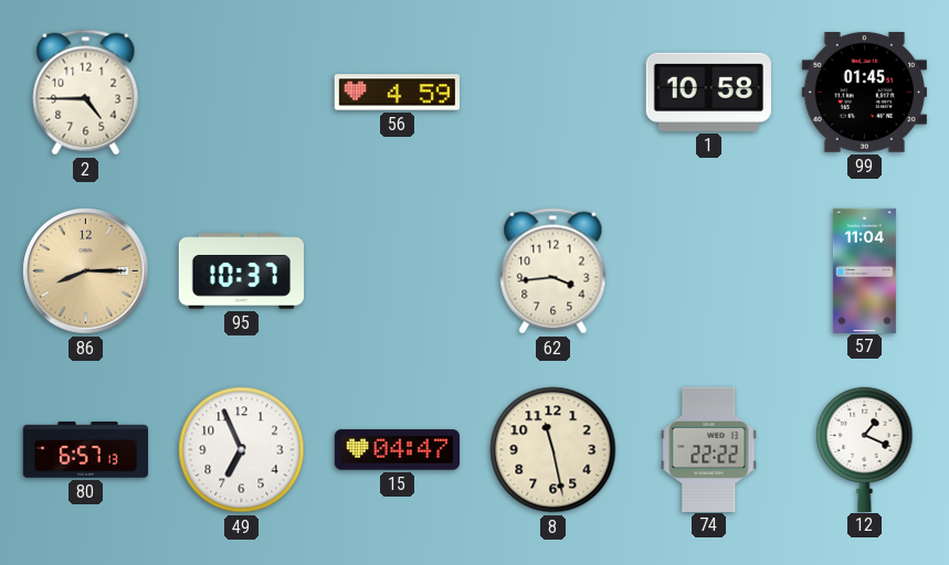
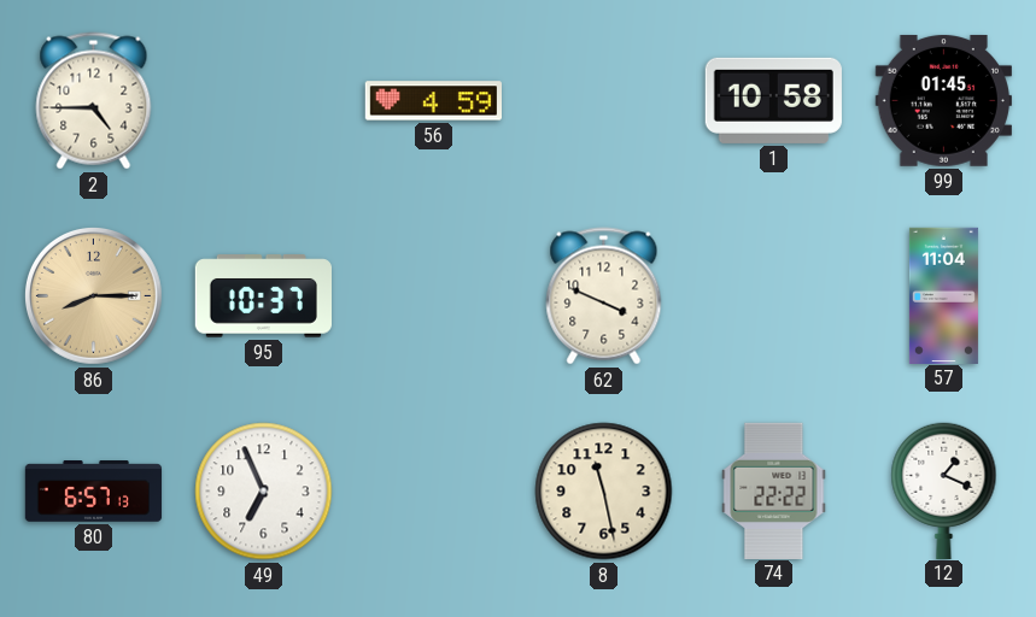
62: 3:44 -> 3:49
15: 04:47 -> none
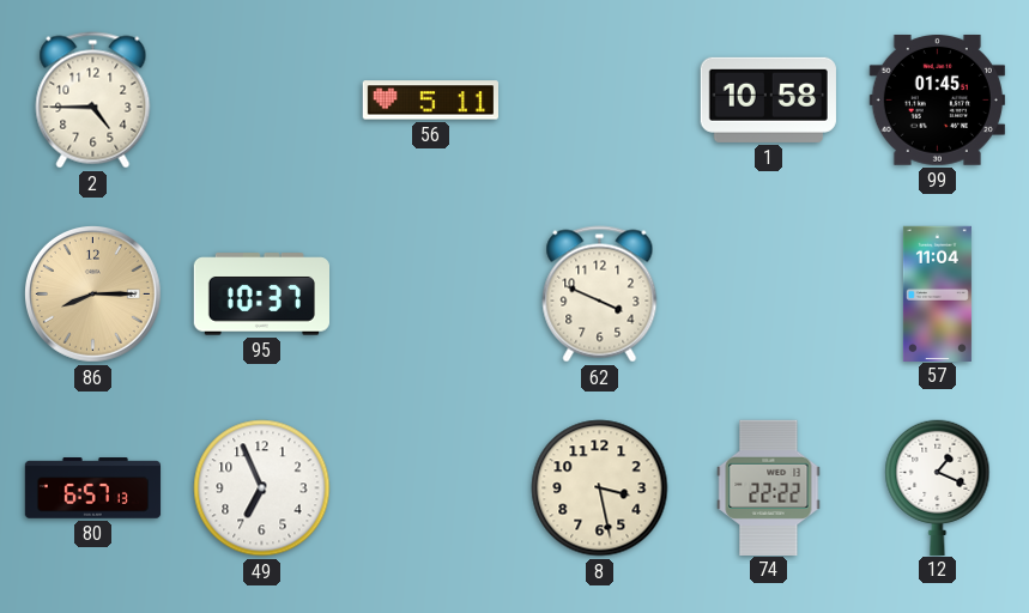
56: 4:59 -> 5:11
8: 11:28 -> 3:28
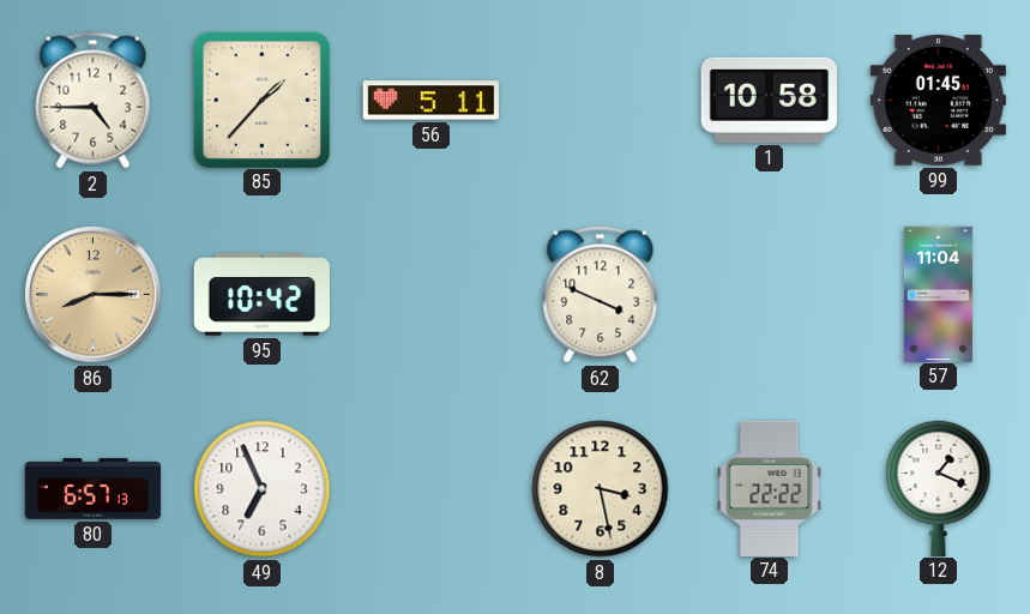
85: none -> 1:37
95: 10:37 -> 10:42
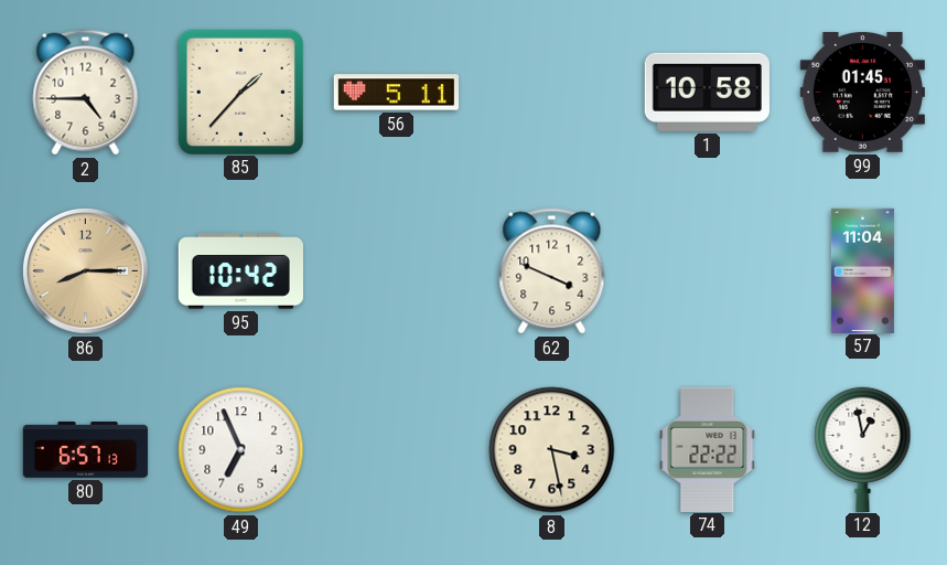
12: 1:19 -> 12:58
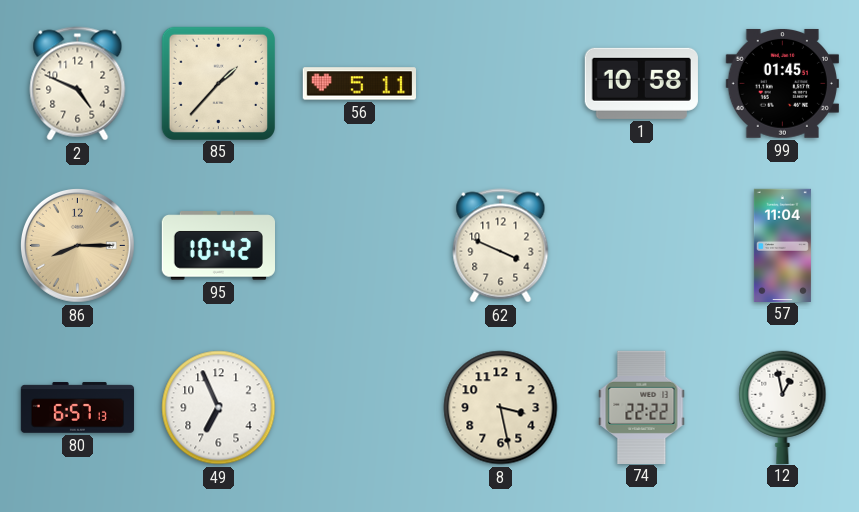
2: 4:45 -> 4:49
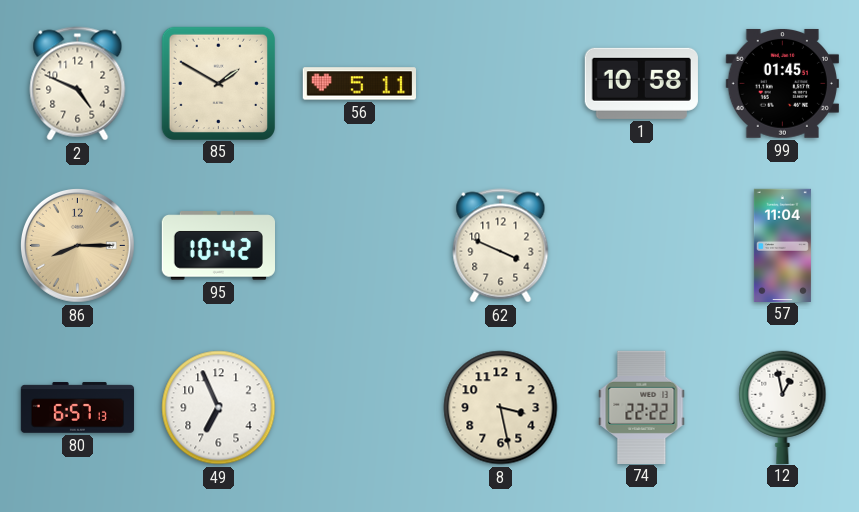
85: 1:37 -> 1:50
